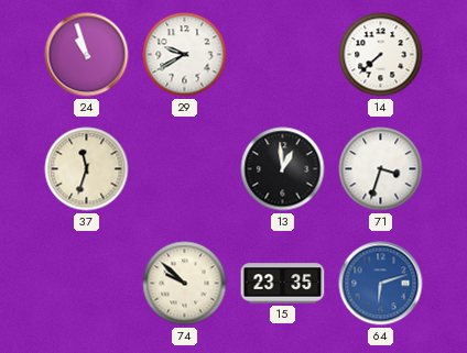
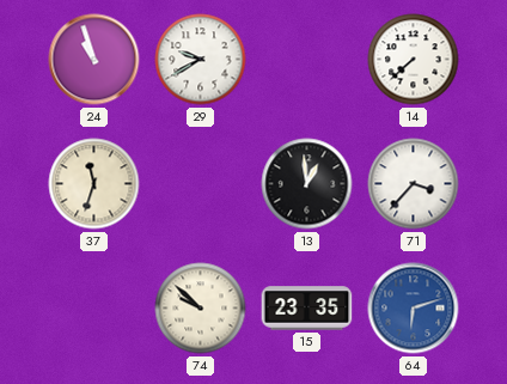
71: 3:33 -> 3:37
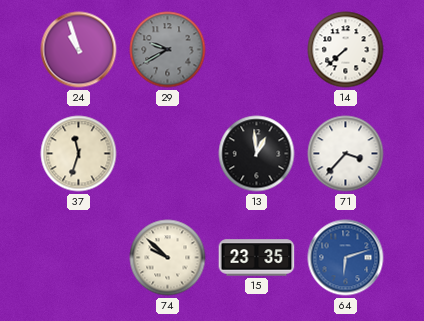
29 dial: white -> grey
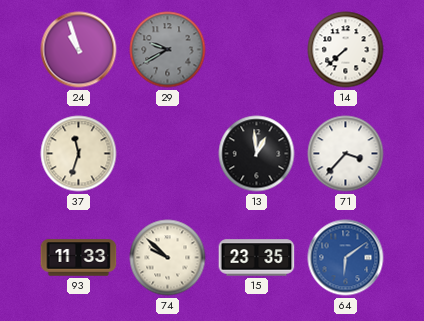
93: none -> 11:33
64: 6:12 -> 6:09
